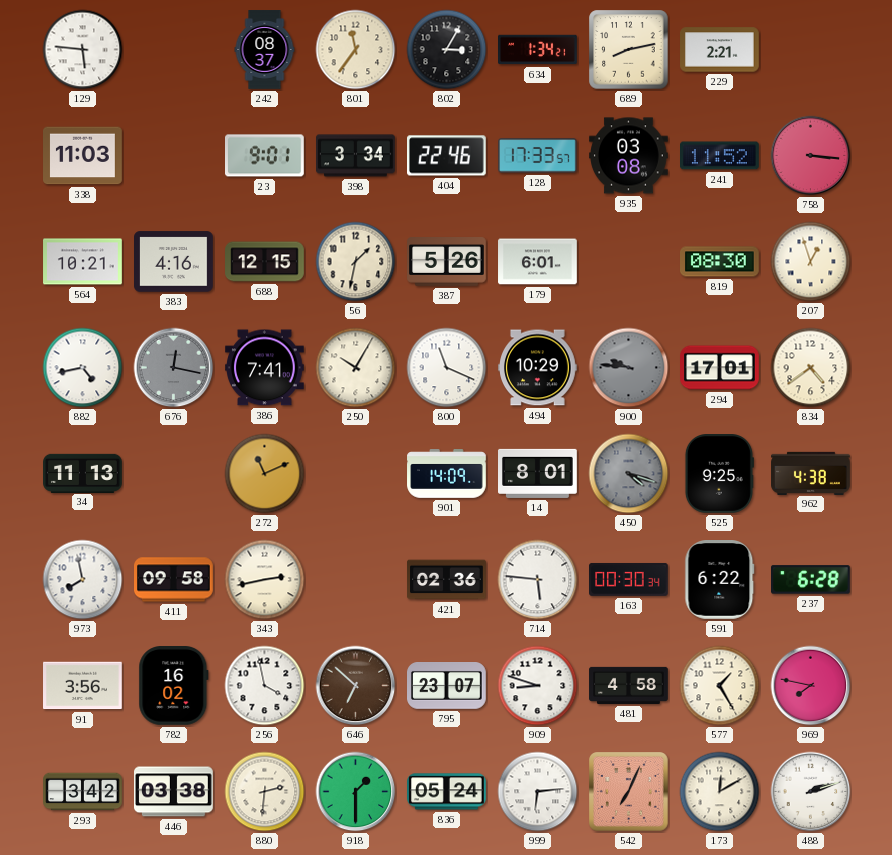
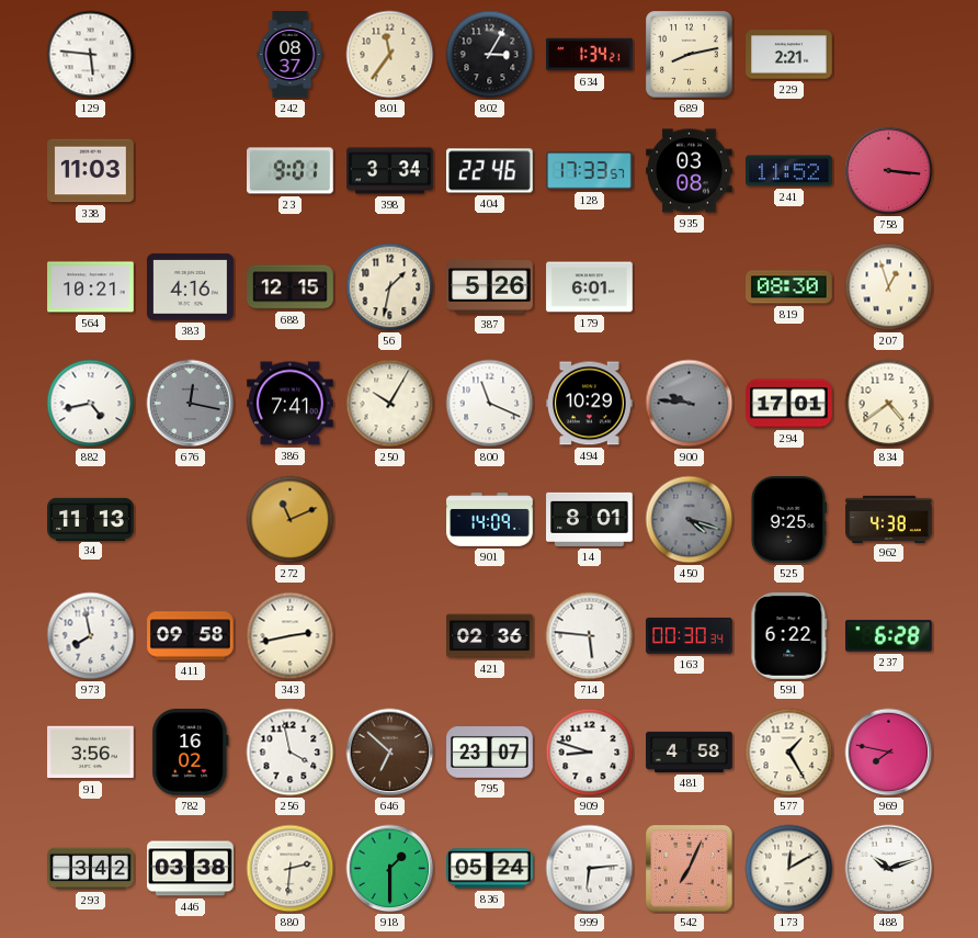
488: 2:12 -> 10:12
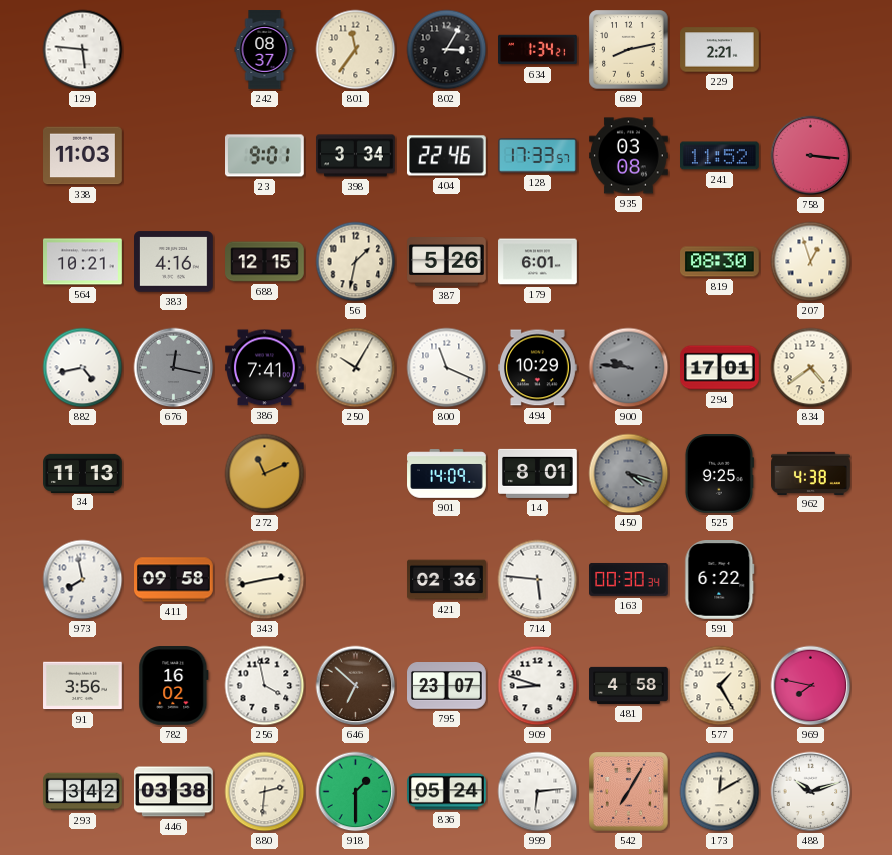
237: 6:28 -> none
542: 7:04 -> 7:05
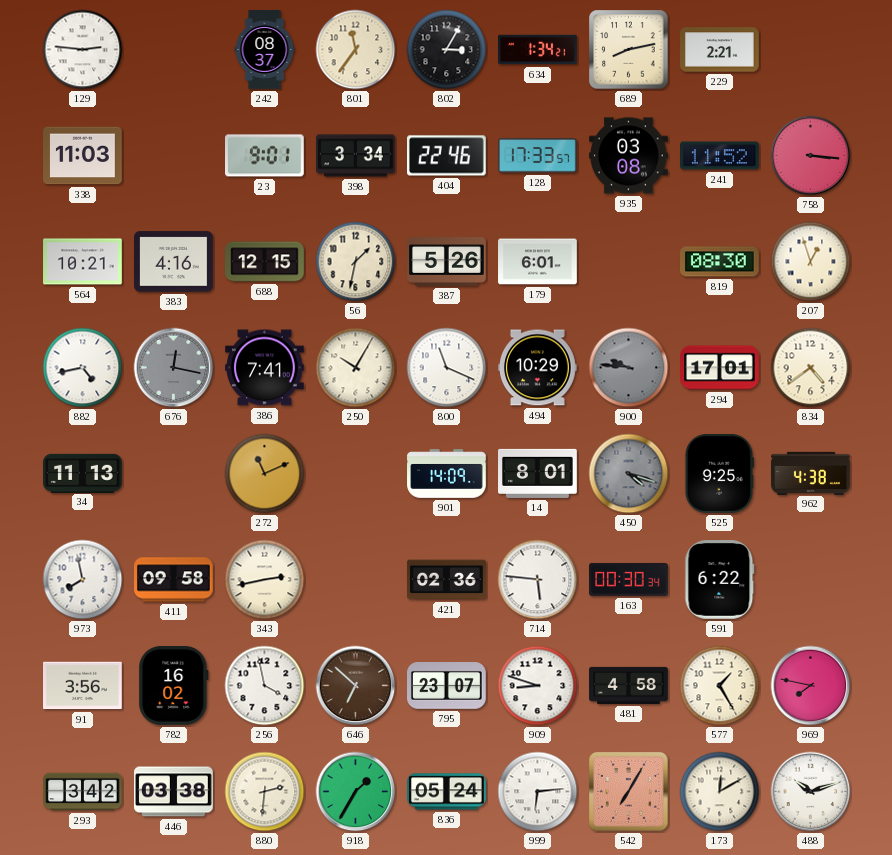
129: 5:46 -> 2:46
918: 1:30 -> 1:35
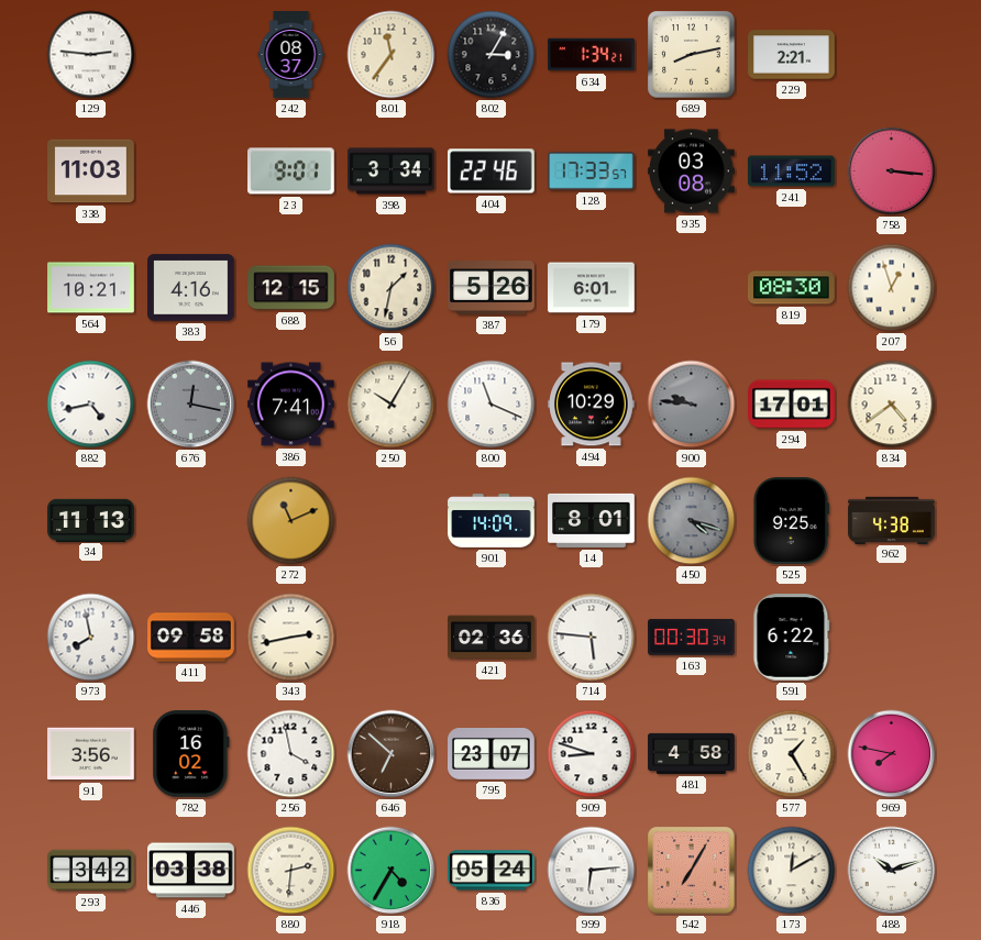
918: 1:35 -> 4:35
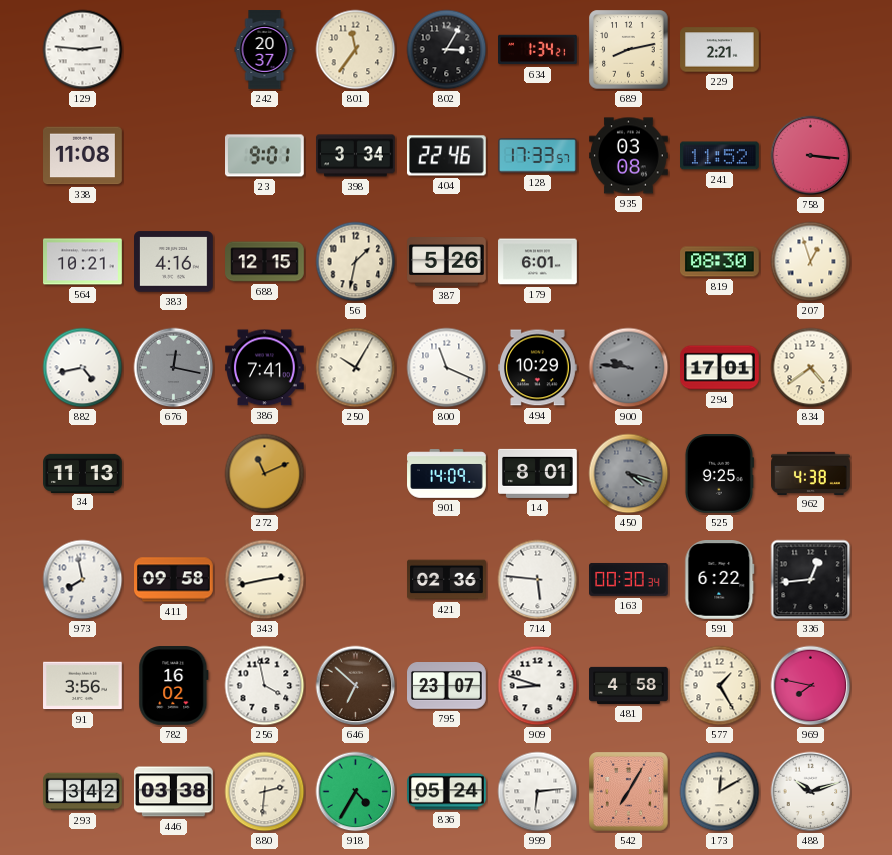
242: 08:37 -> 20:37
338: 11:03 -> 11:08
336: none -> 12:44
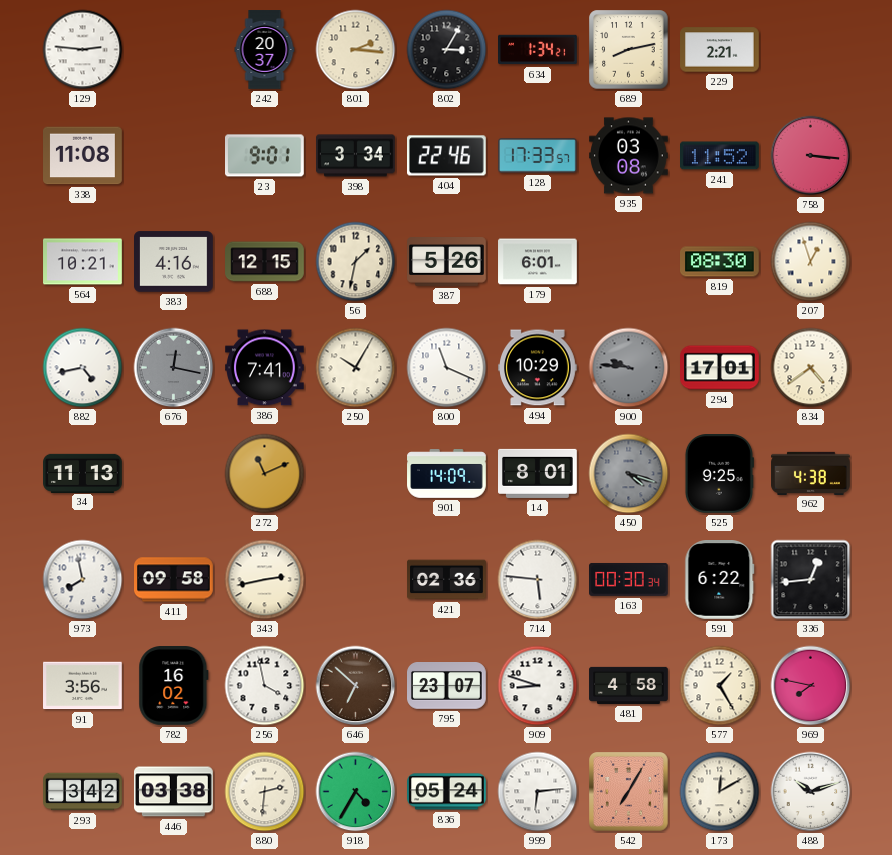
801: 11:36 -> 2:16
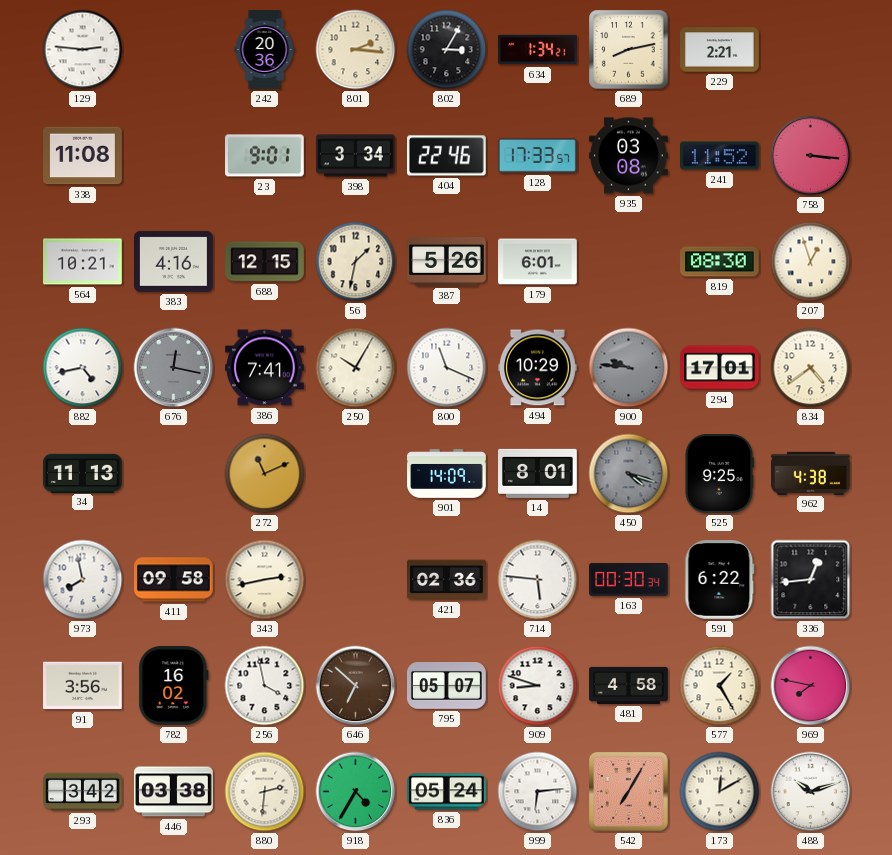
242: 20:37 -> 20:36
795: 23:07 -> 05:07
